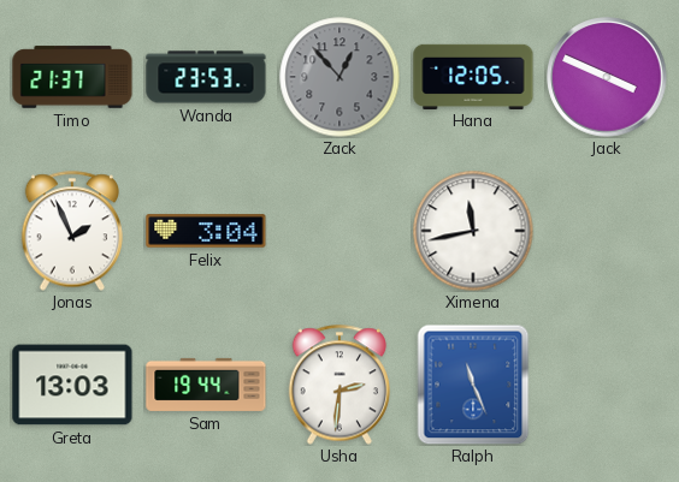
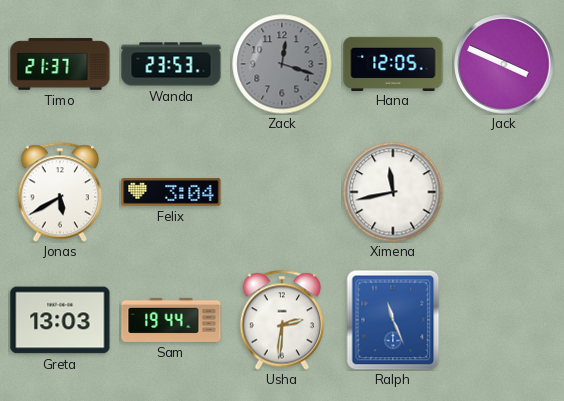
Zack: 12:53 -> 12:18
Jonas: 1:56 -> 5:40
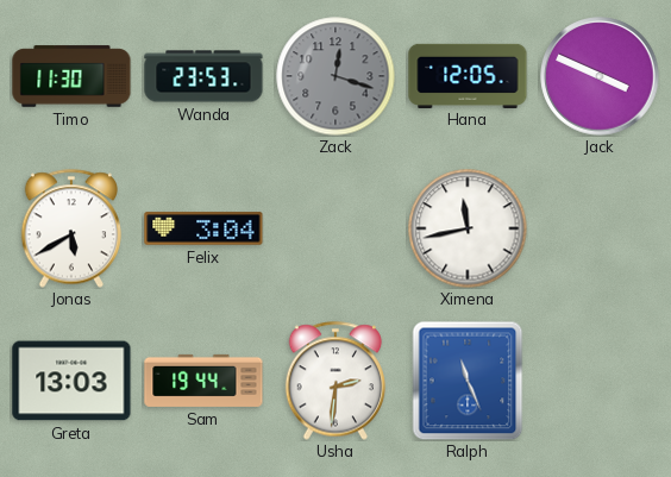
Timo: 21:37 -> 11:30
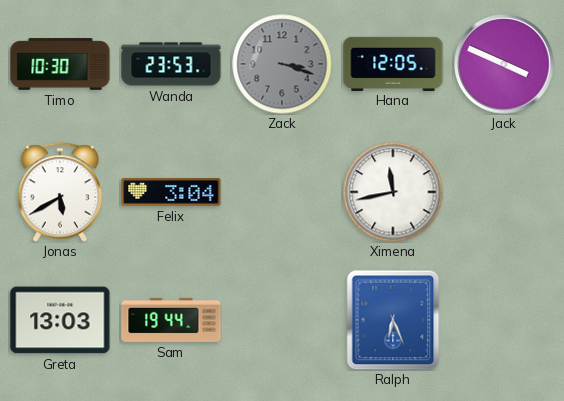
Timo: 11:30 -> 10:30
Zack: 12:18 -> 3:18
Usha: 2:31 -> none
Ralph: 11:26 -> 6:26
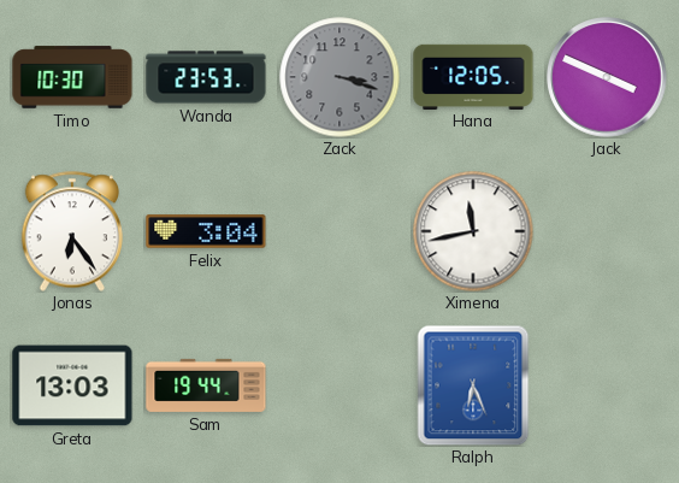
Jonas: 5:40 -> 6:24
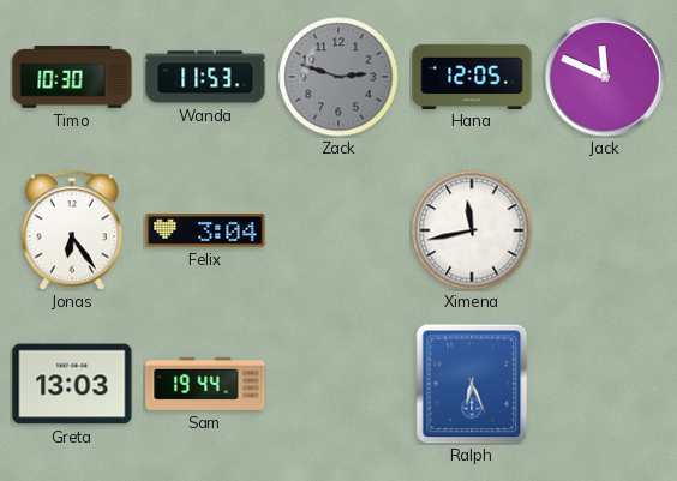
Wanda: 23:53 -> 11:53
Zack: 3:18 -> 2:48
Jack: 3:49 -> 11:49
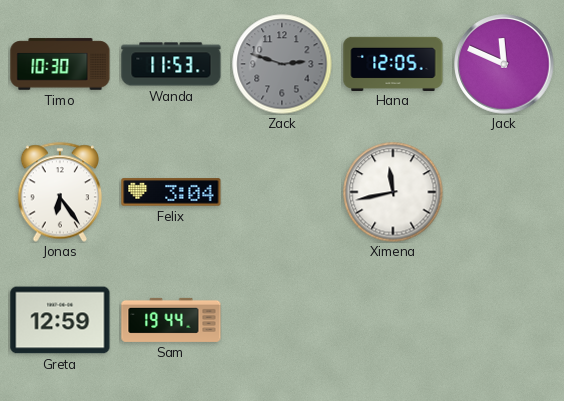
Greta: 13:03 -> 12:59
Ralph: 6:26 -> none
